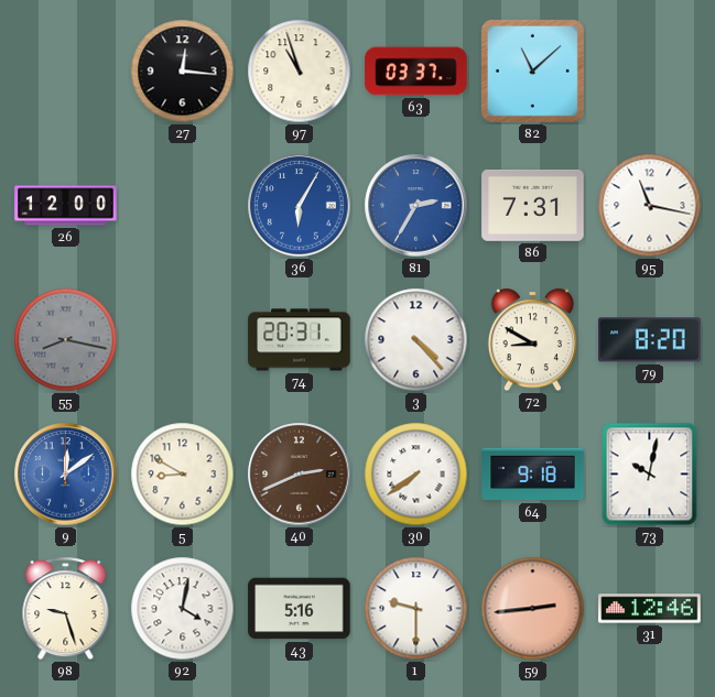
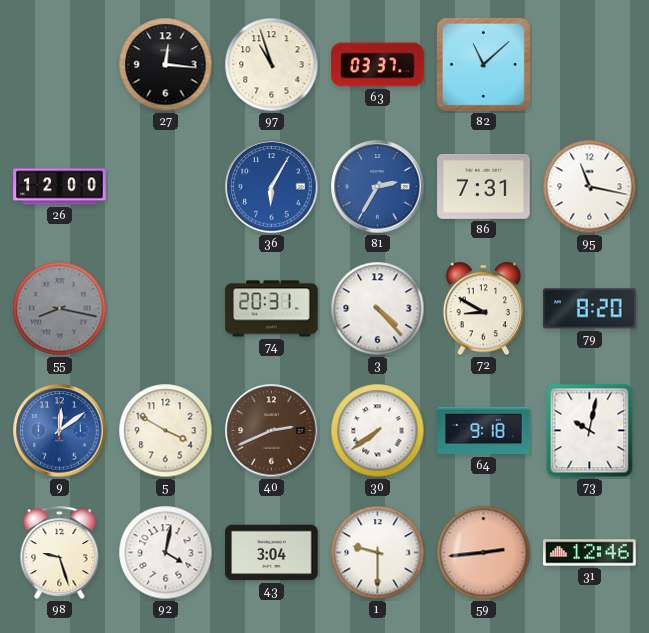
5: 8:50 -> 3:50
43: 5:16 -> 3:04
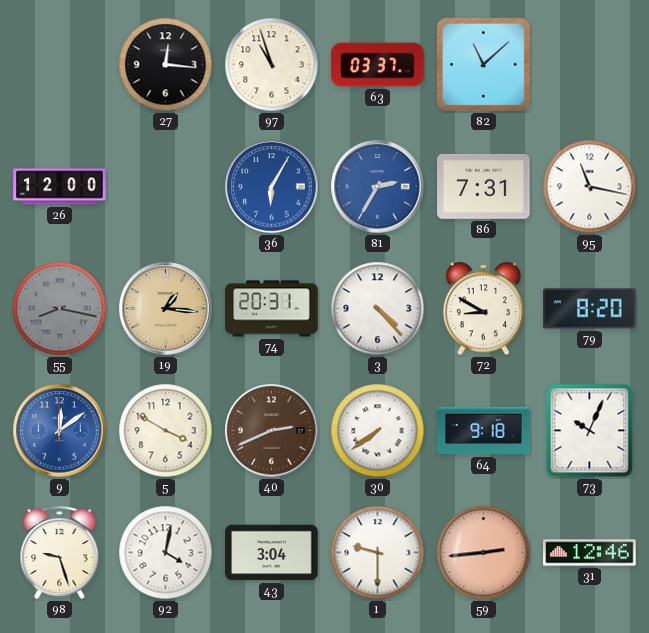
19: none -> 1:16
73: 10:02 -> 10:04
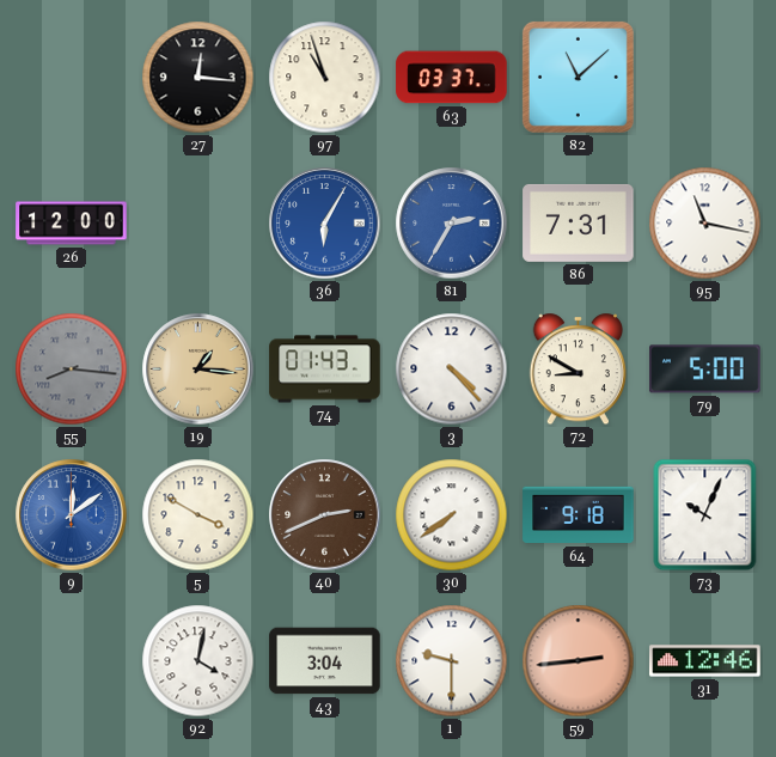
55: 8:17 -> 8:16
74: 20:31 -> 01:43
79: 8:20 -> 5:00
98: 9:27 -> none
